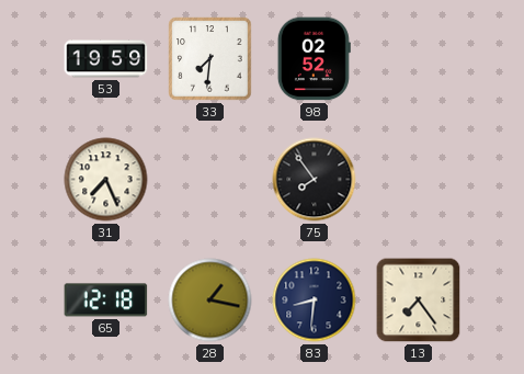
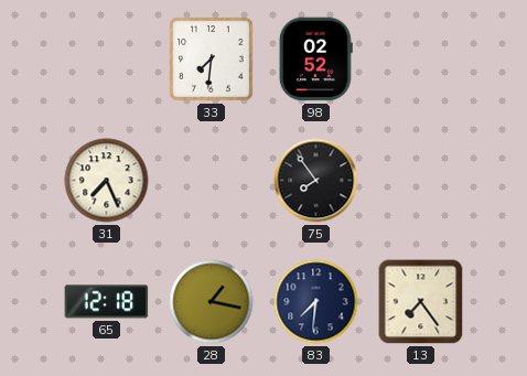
53: 19:59 -> none
83: 8:31 -> 7:31
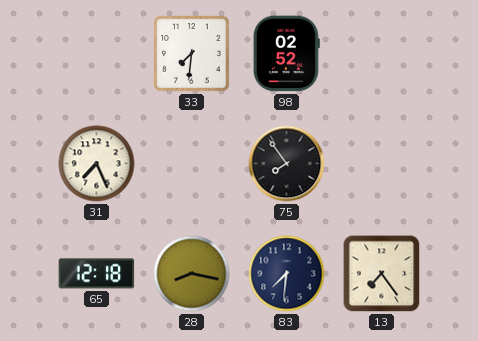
28: 1:17 -> 8:17
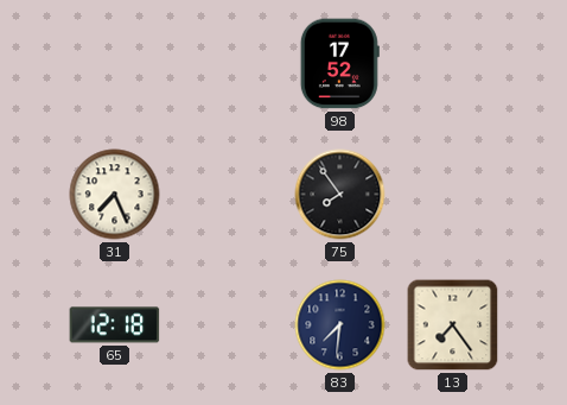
33: 7:31 -> none
98: 02:52 -> 17:52
28: 8:17 -> none
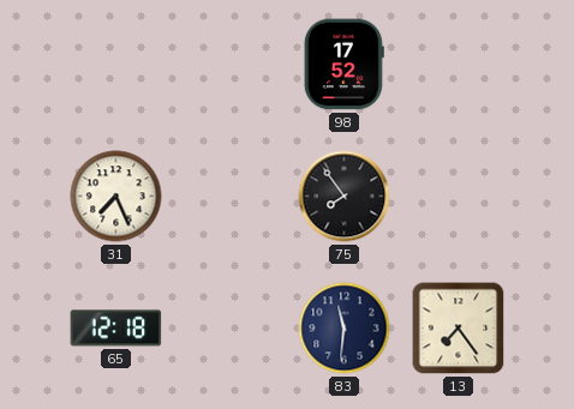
83: 7:31 -> 11:31
